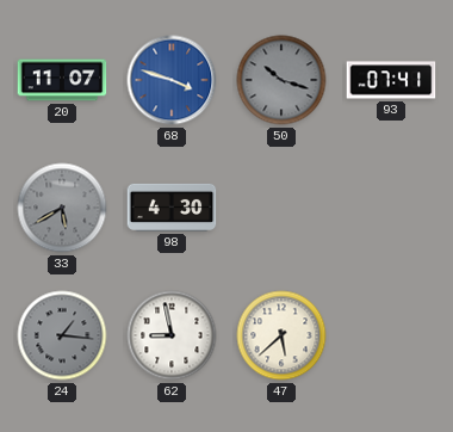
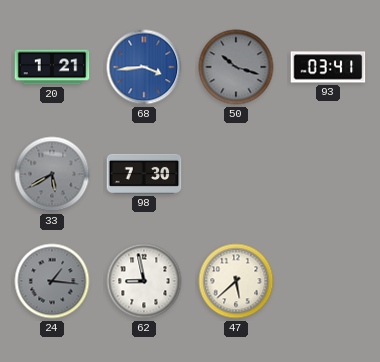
20: 11:07 -> 1:21
68: 3:48 -> 3:44
93: 07:41 -> 03:41
98: 4:30 -> 7:30
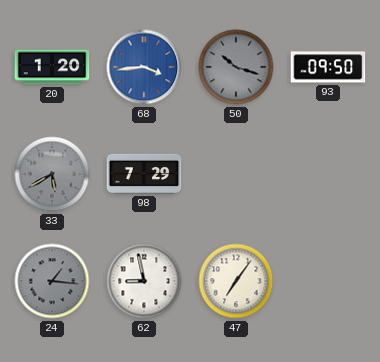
20: 1:21 -> 1:20
93: 03:41 -> 09:50
98: 7:30 -> 7:29
47: 5:38 -> 7:06
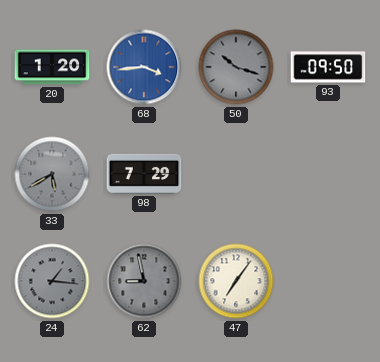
62 dial: white -> grey
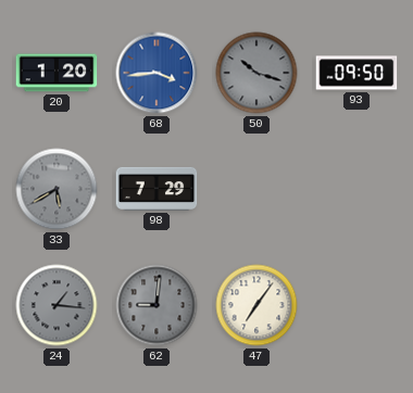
62: 8:58 -> 9:01
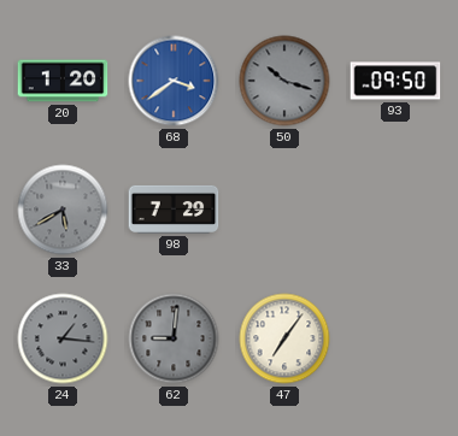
68: 3:44 -> 3:39
